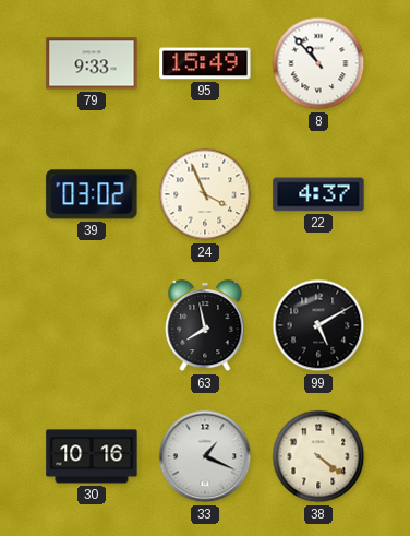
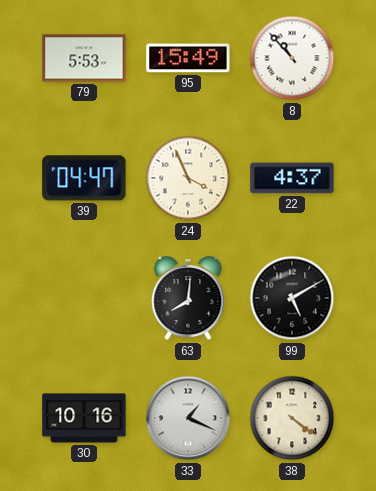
79: 9:33 -> 5:53
39: 03:02 -> 04:47
63: 7:58 -> 8:01
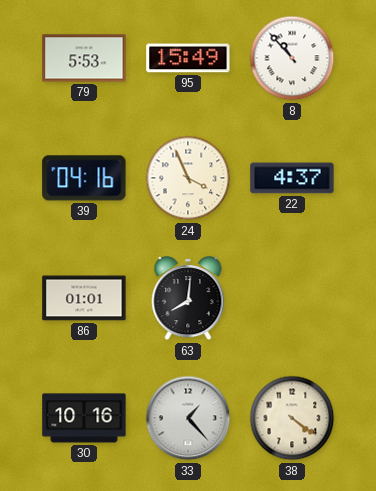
39: 04:47 -> 04:16
86: none -> 01:01
99: 5:10 -> none
33: 1:19 -> 1:23
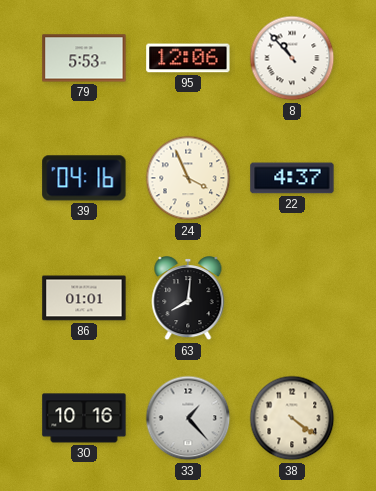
95: 15:49 -> 12:06
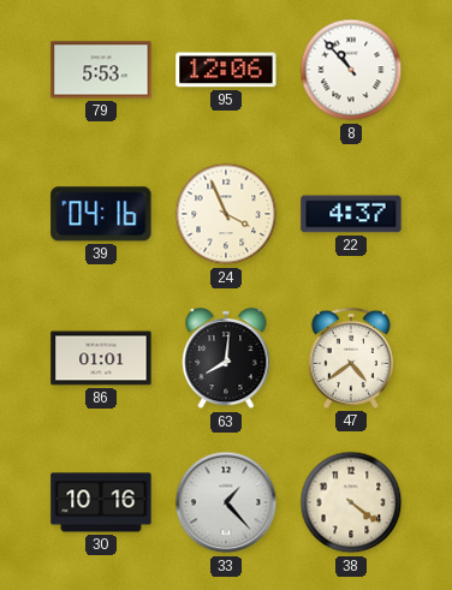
47: none -> 4:39
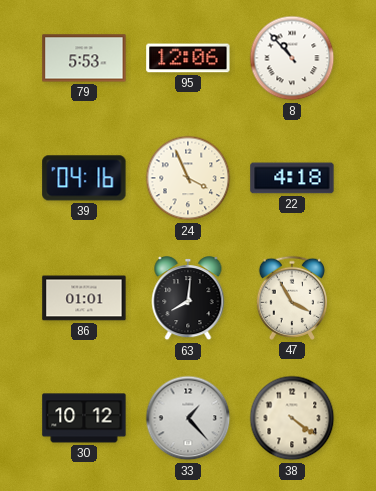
22: 4:37 -> 4:18
47: 4:39 -> 3:55
30: 10:16 -> 10:12
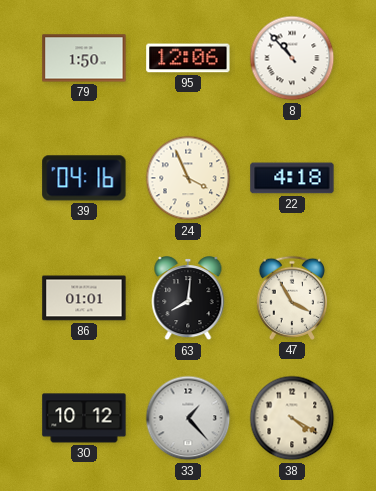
79: 5:53 -> 1:50
38: 4:21 -> 4:20
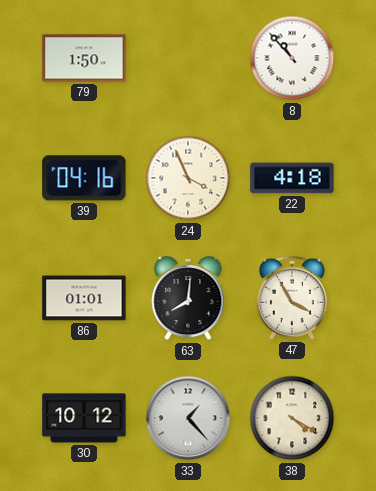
95: 12:06 -> none
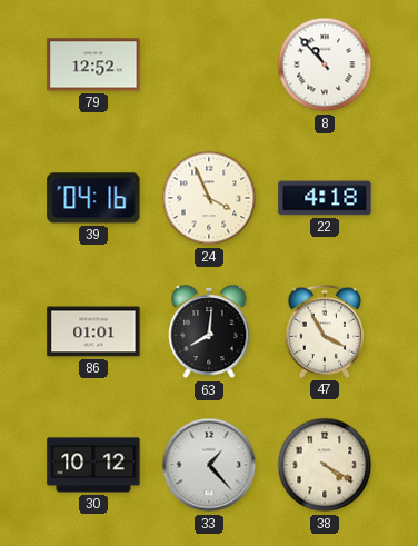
79: 1:50 -> 12:52
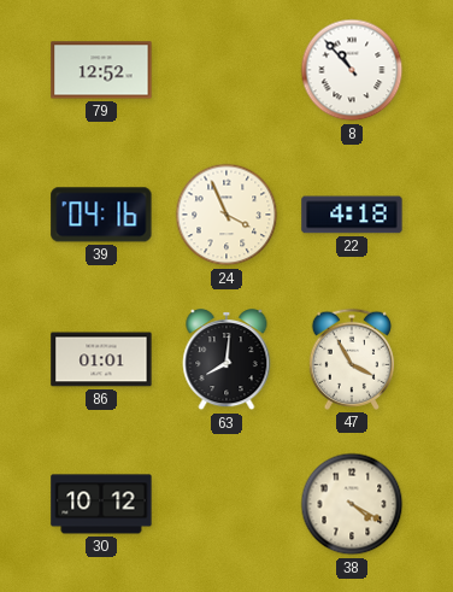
33: 1:23 -> none
